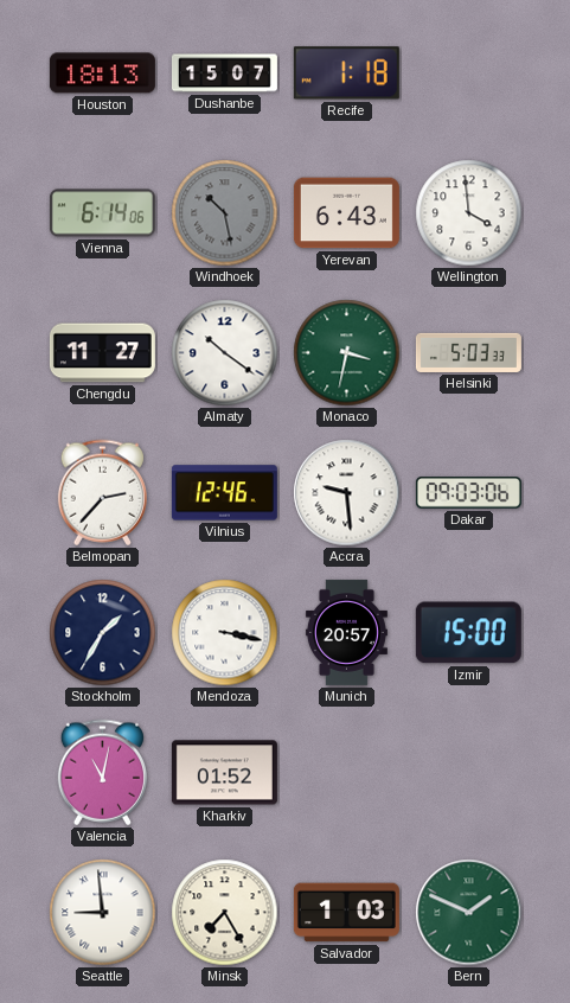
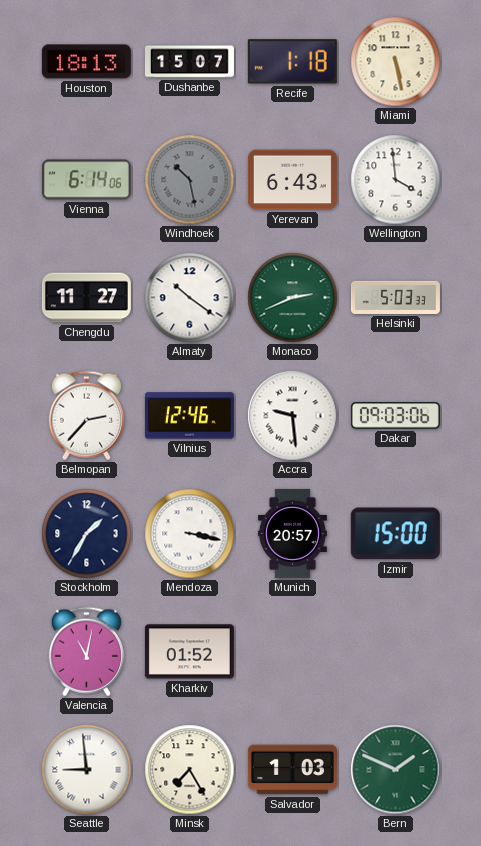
Miami: none -> 5:28
Monaco: 3:32 -> 2:41
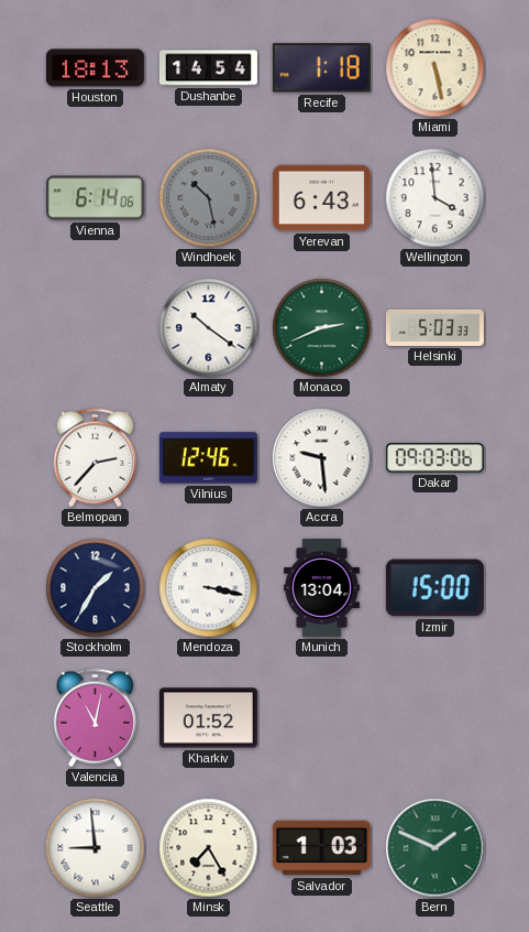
Dushanbe: 15:07 -> 14:54
Chengdu: 11:27 -> none
Munich: 20:57 -> 13:04
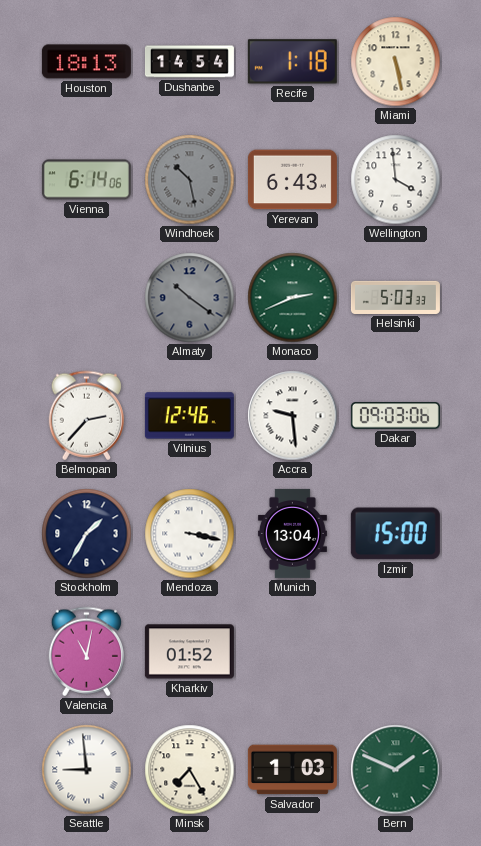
Almaty dial: white -> grey
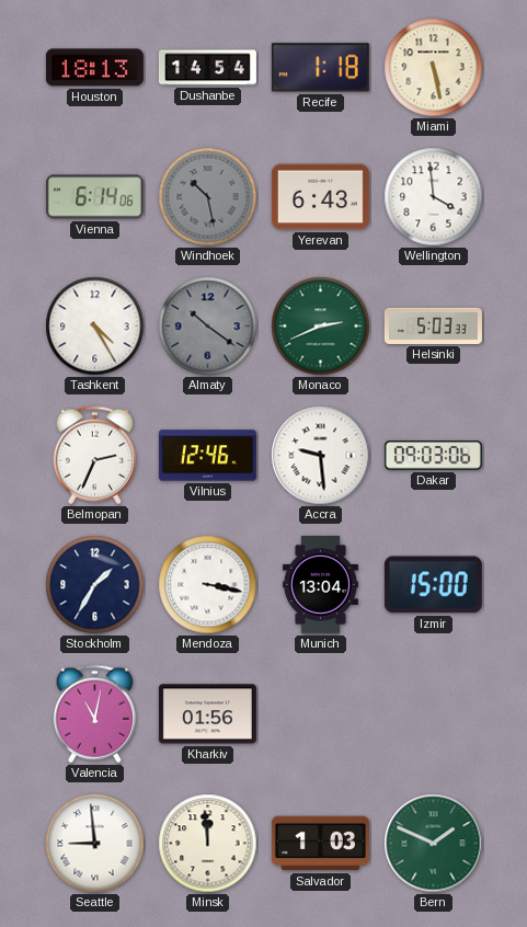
Tashkent: none -> 4:25
Belmopan: 2:37 -> 2:34
Kharkiv: 01:52 -> 01:56
Minsk: 7:25 -> 11:59
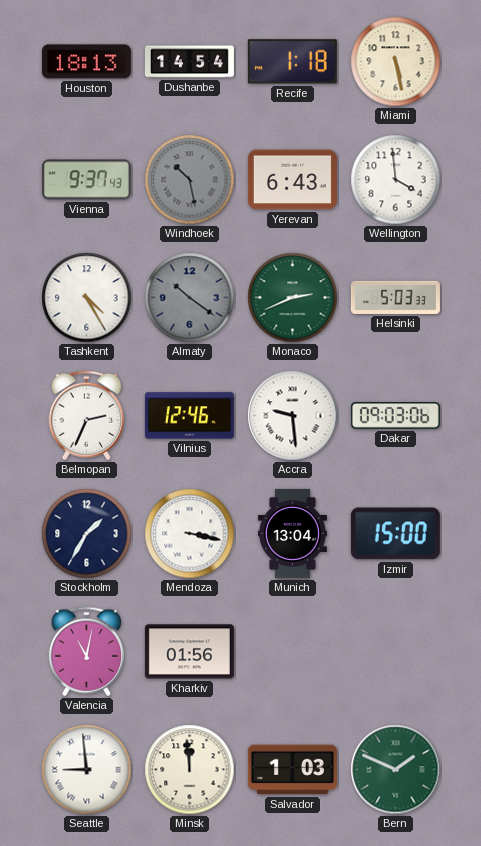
Vienna: 6:14 -> 9:37
